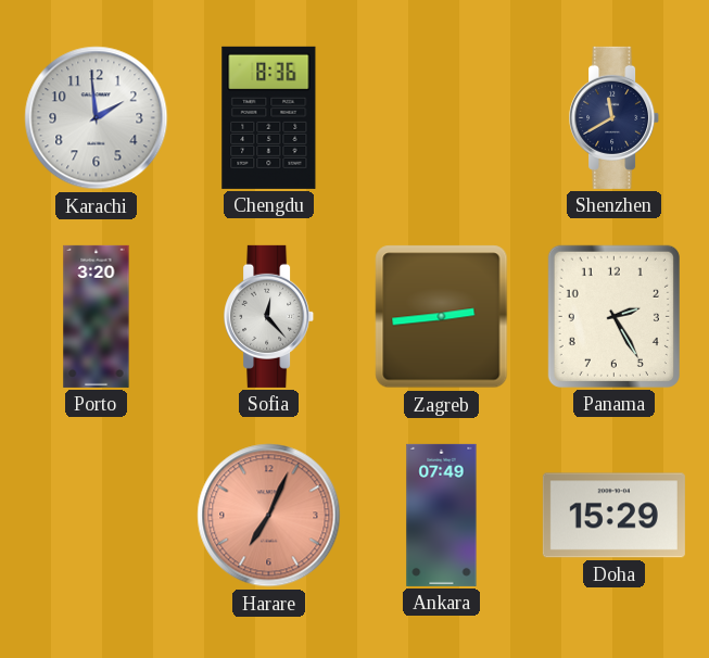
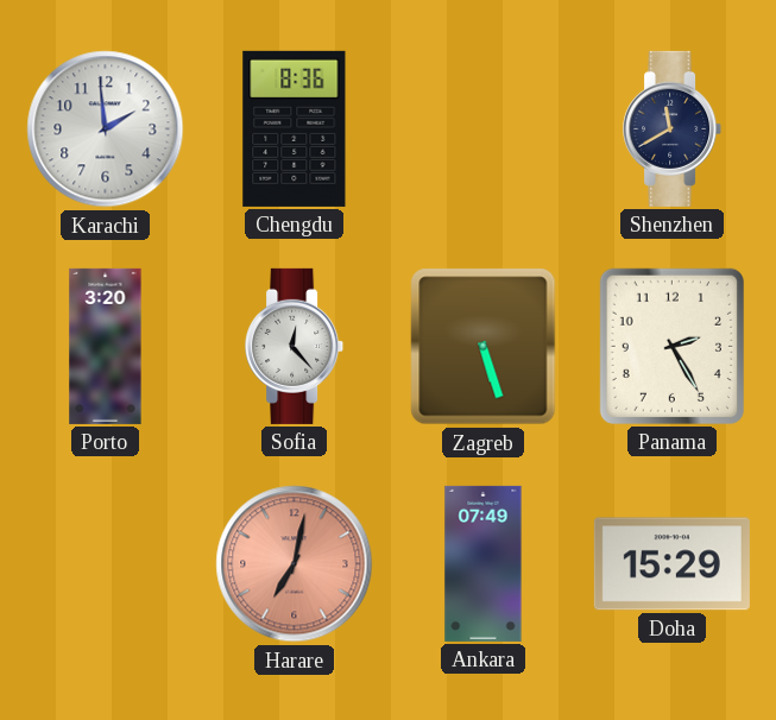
Zagreb: 2:44 -> 5:27
Harare: 7:04 -> 7:02
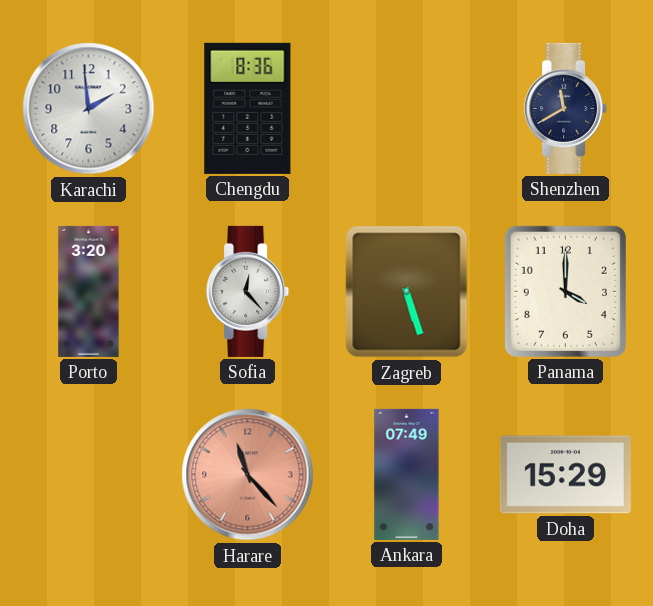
Panama: 2:25 -> 4:00
Harare: 7:02 -> 11:23
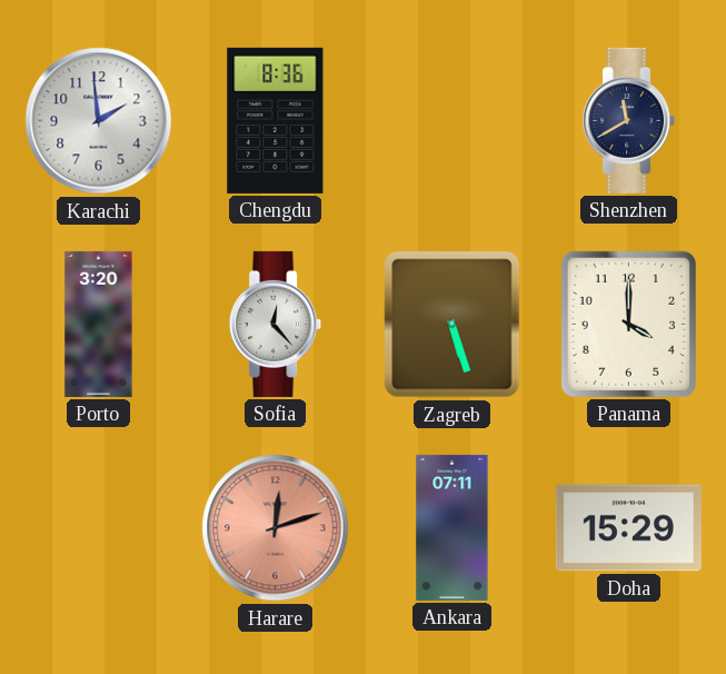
Harare: 11:23 -> 12:12
Ankara: 07:49 -> 07:11
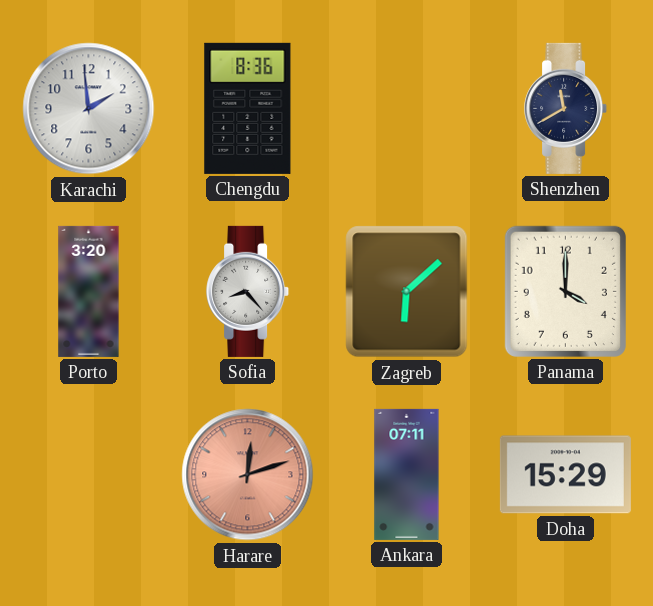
Sofia: 12:23 -> 8:23
Zagreb: 5:27 -> 6:08
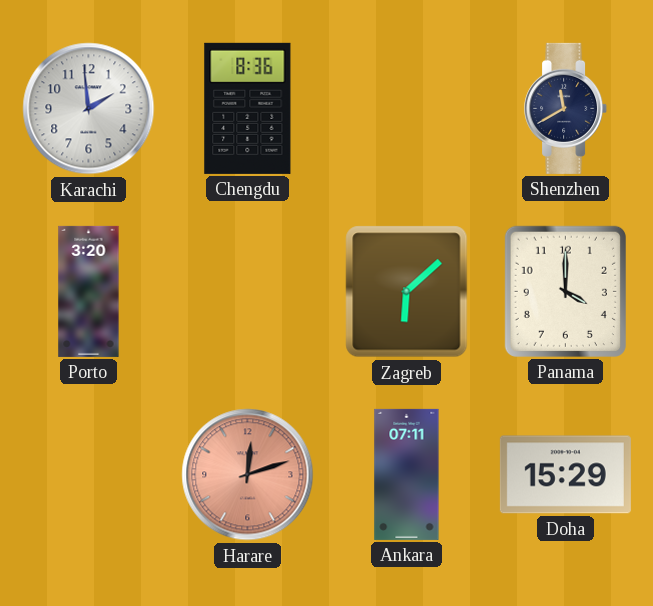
Sofia: 8:23 -> none
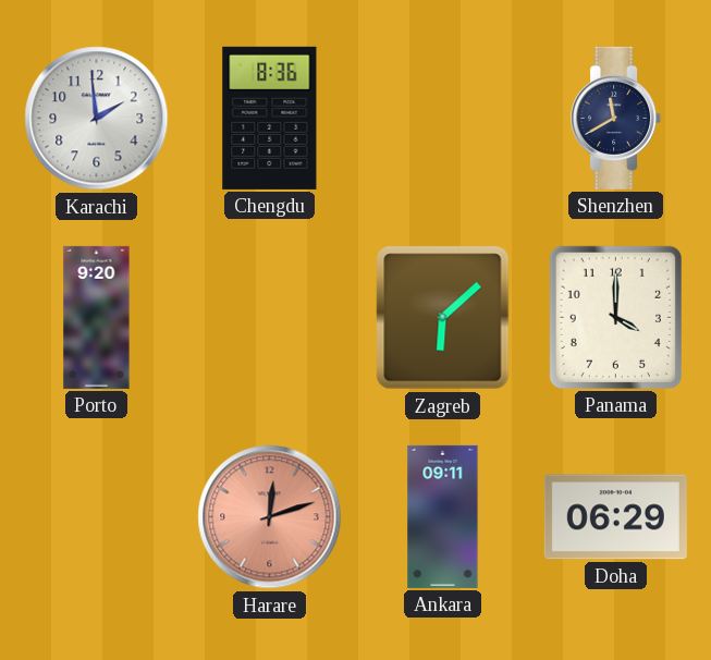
Porto: 3:20 -> 9:20
Ankara: 07:11 -> 09:11
Doha: 15:29 -> 06:29
